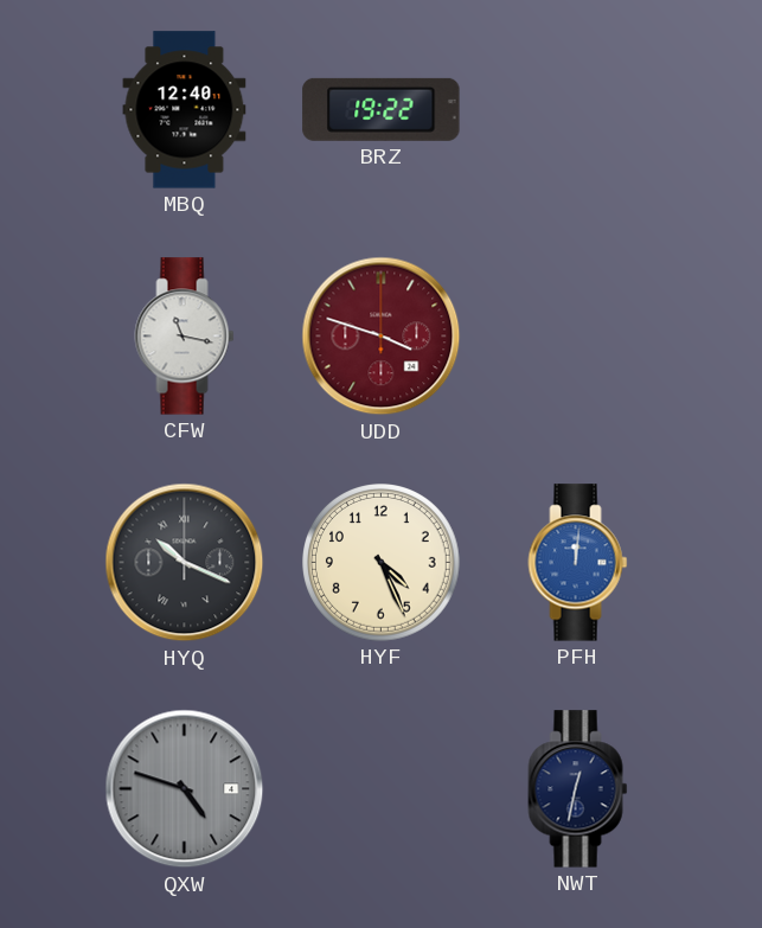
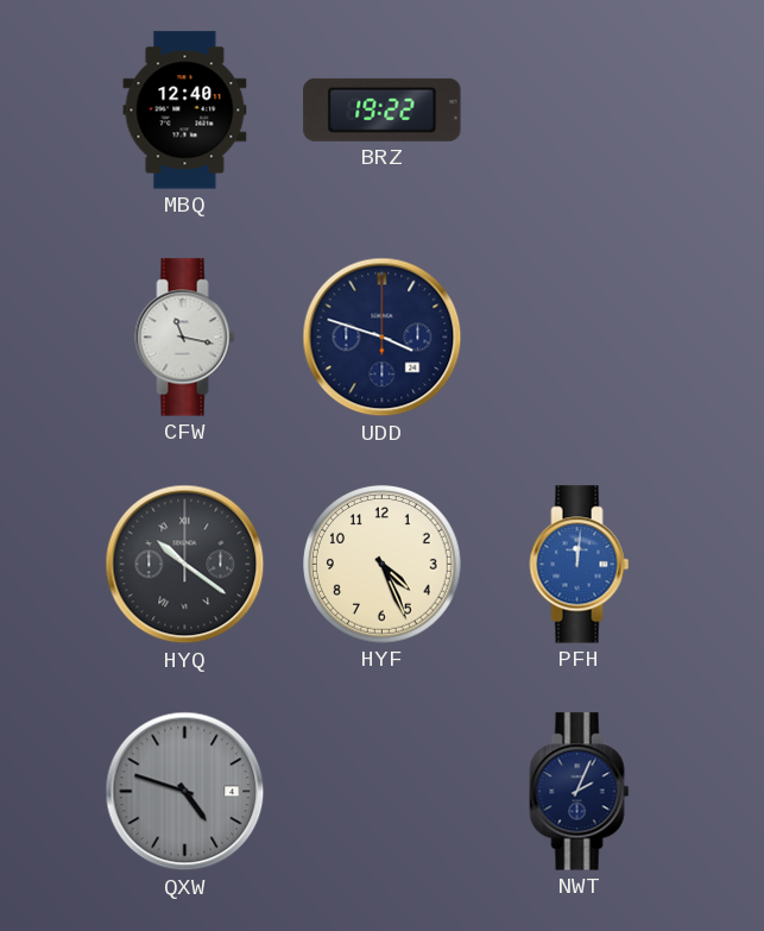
UDD dial: burgundy -> navy
HYQ: 10:19 -> 10:21
NWT: 12:32 -> 2:04
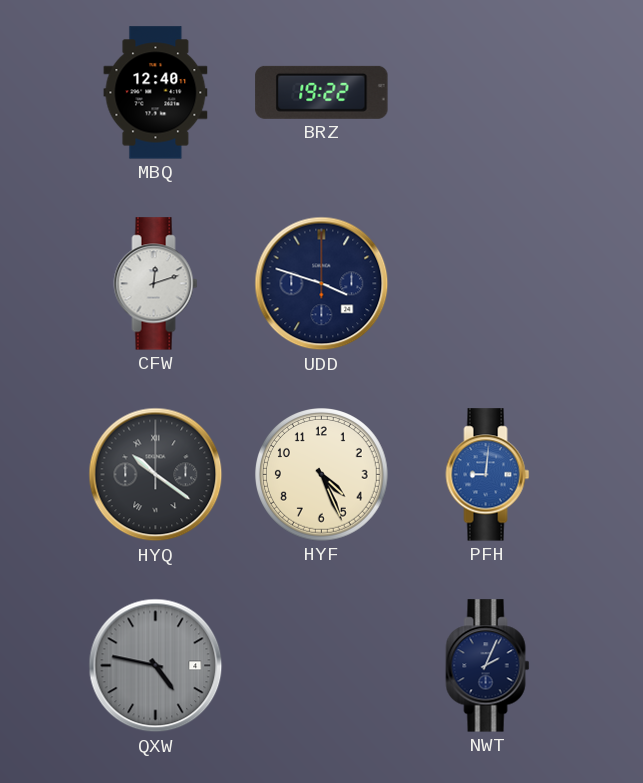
CFW: 11:17 -> 12:12
PFH: 12:01 -> 9:01
QXW: 4:48 -> 4:47
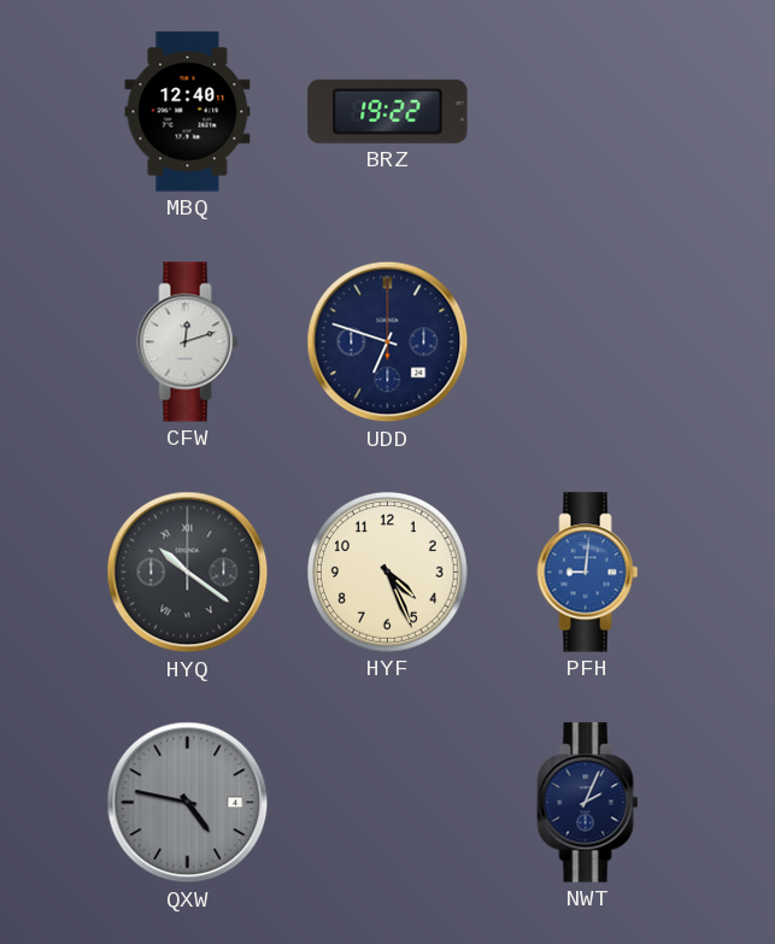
UDD: 3:48 -> 6:48
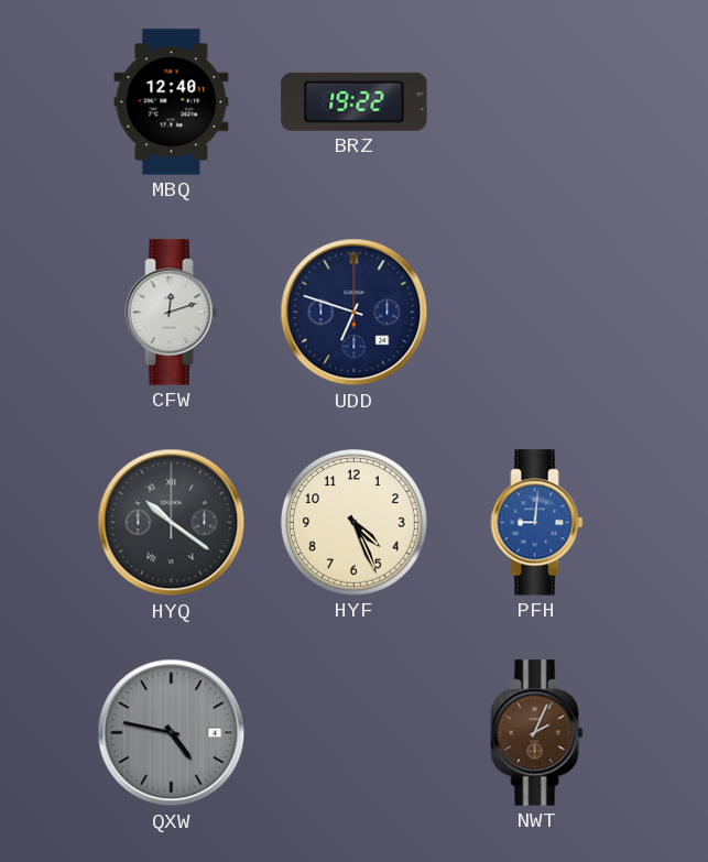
NWT dial: navy -> brown
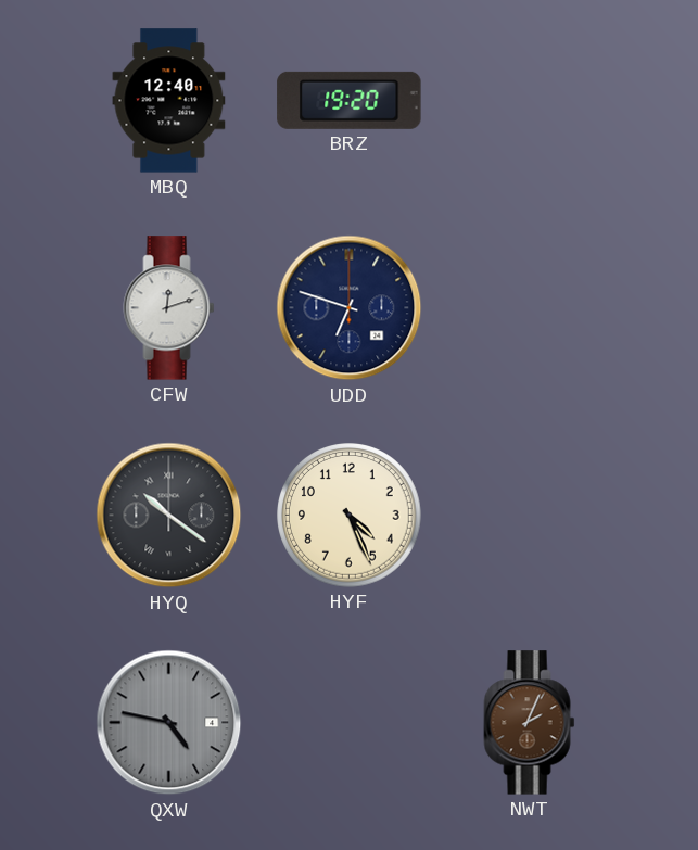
BRZ: 19:22 -> 19:20
PFH: 9:01 -> none
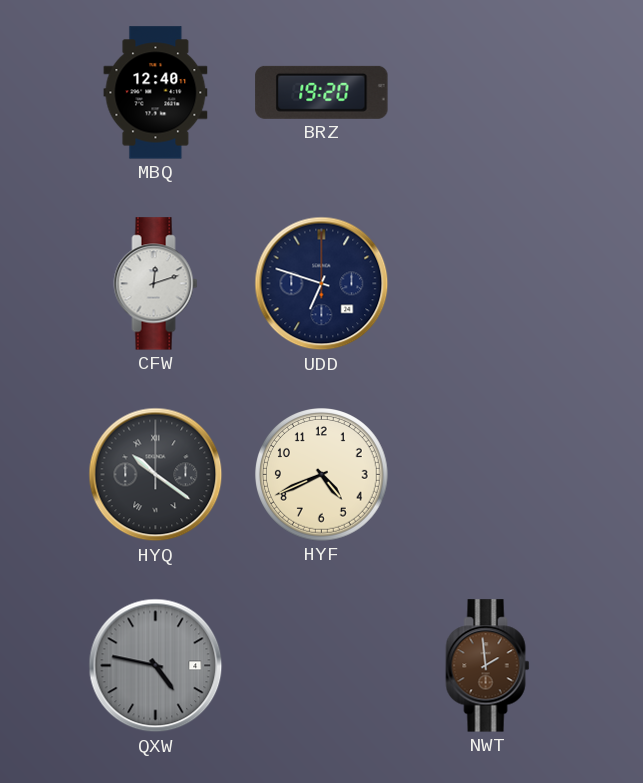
HYF: 4:26 -> 4:41
NWT: 2:04 -> 1:59
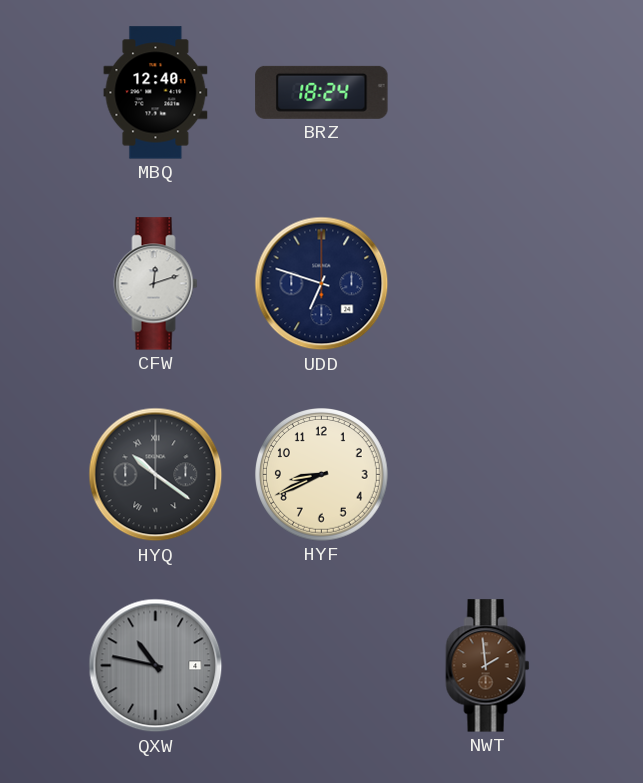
BRZ: 19:20 -> 18:24
HYF: 4:41 -> 8:41
QXW: 4:47 -> 10:47
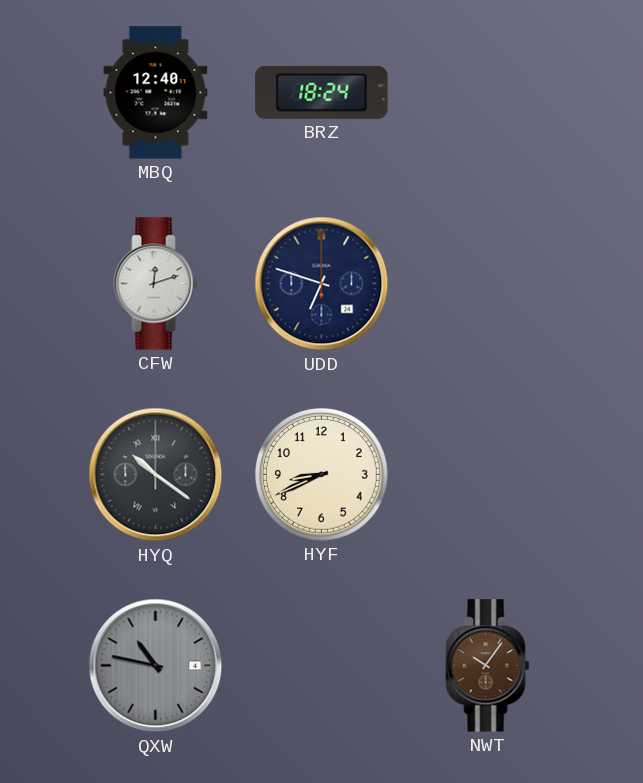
NWT: 1:59 -> 10:06
